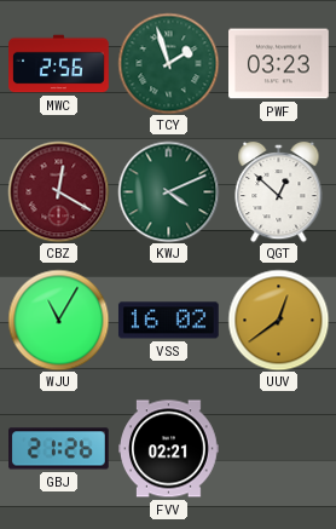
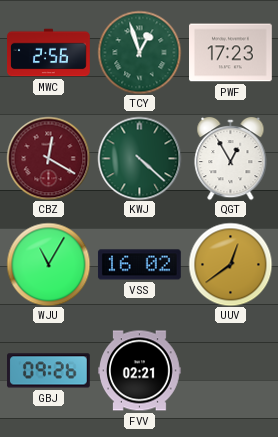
TCY: 1:57 -> 12:57
PWF: 03:23 -> 17:23
KWJ: 4:11 -> 4:22
QGT: 12:52 -> 12:55
GBJ: 21:26 -> 09:26
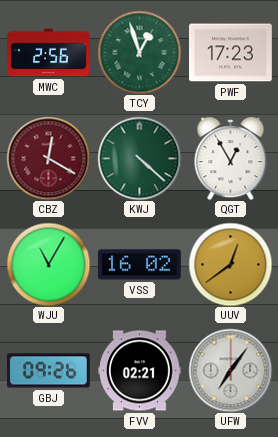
UFW: none -> 7:06
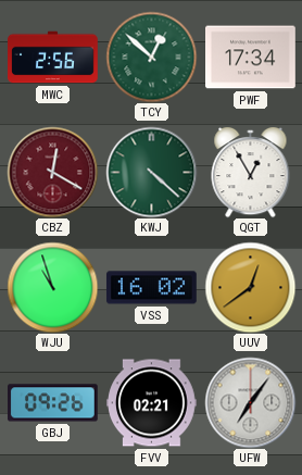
TCY: 12:57 -> 12:52
PWF: 17:23 -> 17:34
WJU: 11:05 -> 10:57
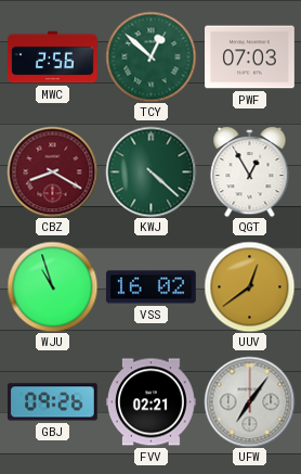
PWF: 17:34 -> 07:03
CBZ: 12:20 -> 8:20
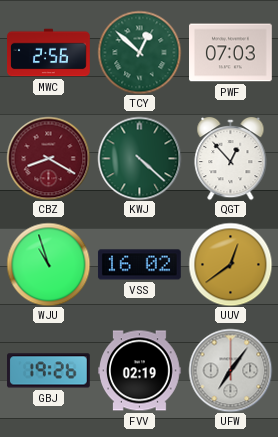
QGT: 12:55 -> 12:53
GBJ: 09:26 -> 19:26
FVV: 02:21 -> 02:19
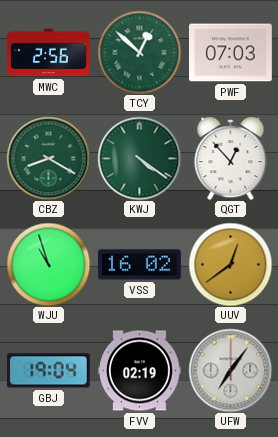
CBZ dial: burgundy -> green
KWJ: 4:22 -> 4:21
GBJ: 19:26 -> 19:04
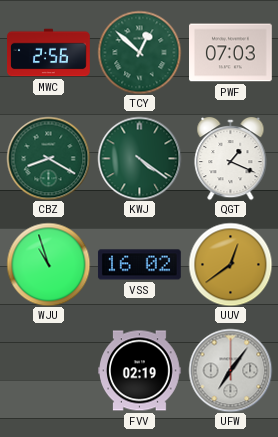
QGT: 12:53 -> 1:19
GBJ: 19:04 -> none
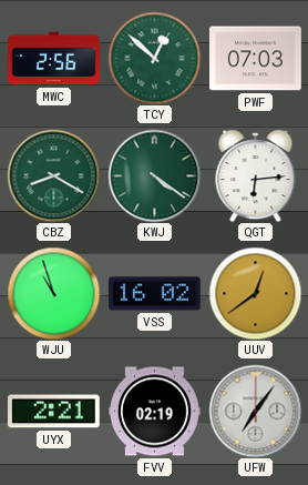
QGT: 1:19 -> 6:14
UYX: none -> 2:21
